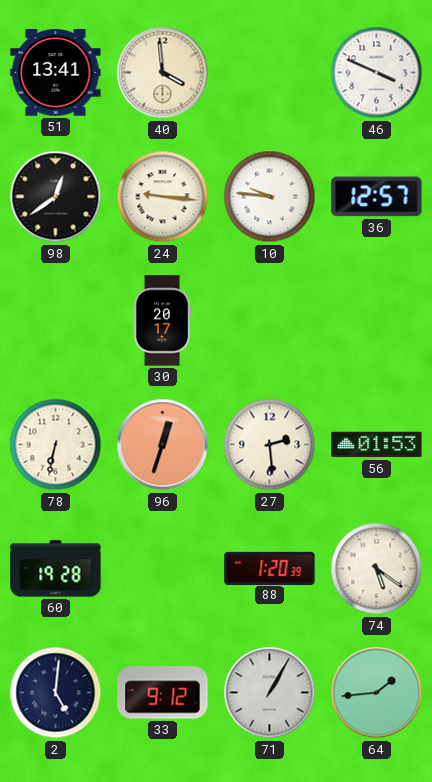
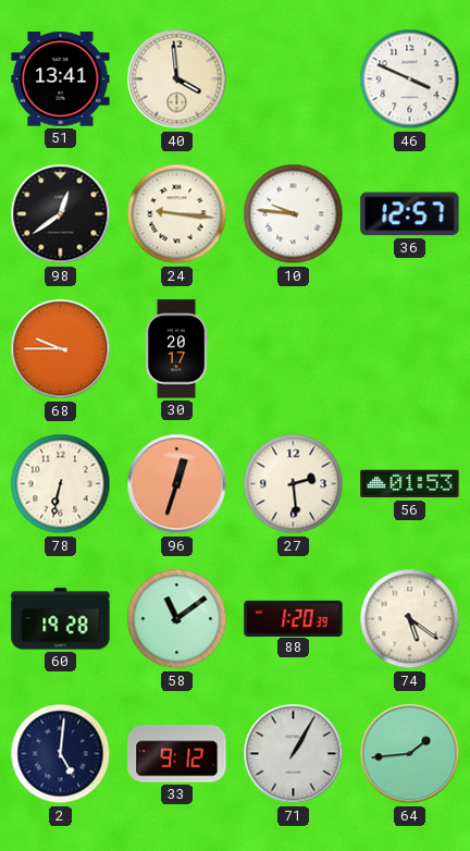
68: none -> 9:45
58: none -> 11:09
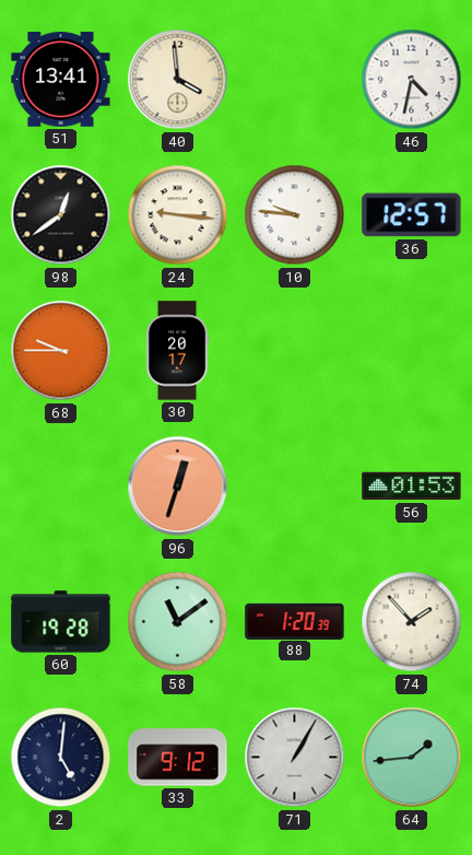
46: 3:49 -> 4:32
78: 6:32 -> none
27: 2:29 -> none
74: 5:21 -> 1:53
